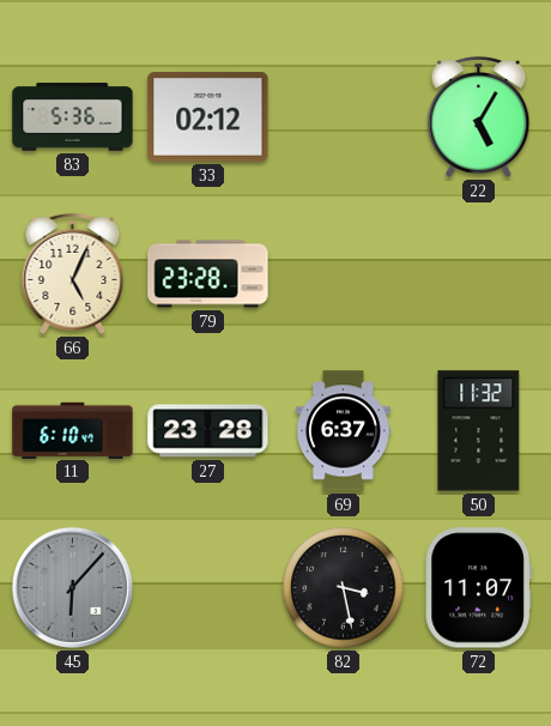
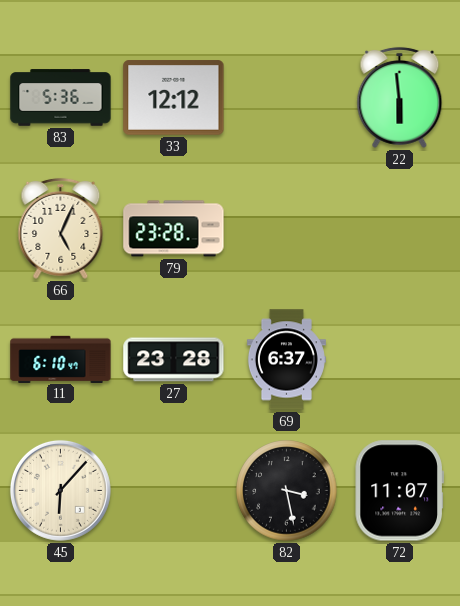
33: 02:12 -> 12:12
22: 5:05 -> 5:59
50: 11:32 -> none
45 dial: grey -> cream
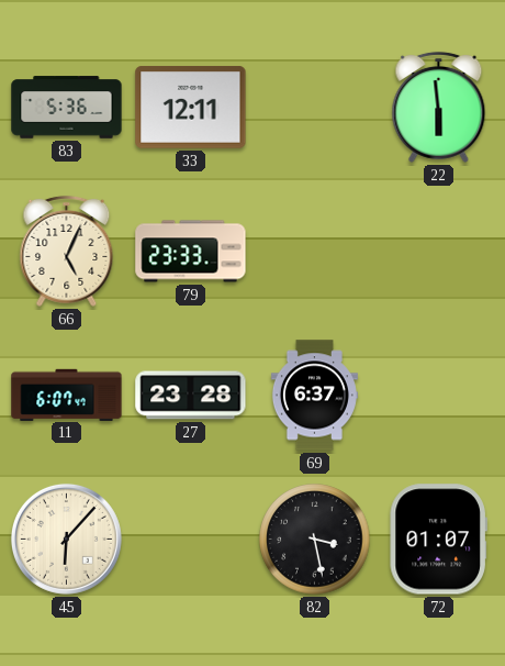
33: 12:12 -> 12:11
79: 23:28 -> 23:33
11: 6:10 -> 6:07
72: 11:07 -> 01:07
